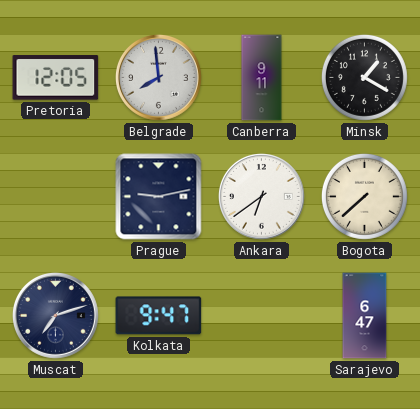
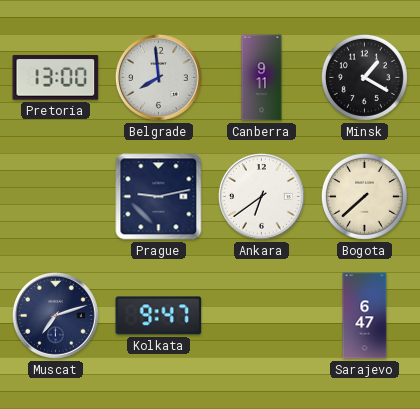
Pretoria: 12:05 -> 13:00
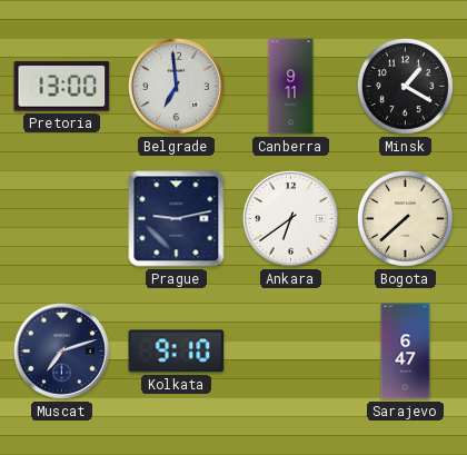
Belgrade: 7:59 -> 6:59
Kolkata: 9:47 -> 9:10
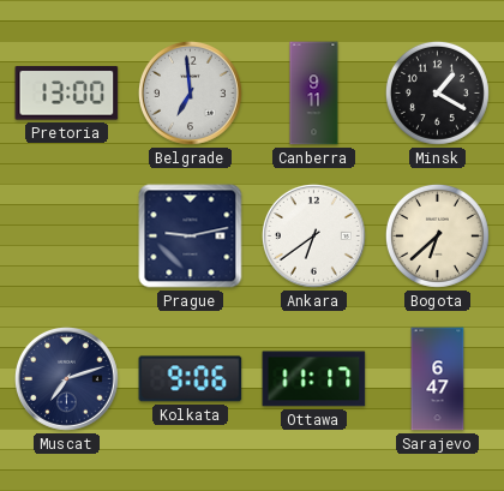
Bogota: 7:38 -> 6:38
Kolkata: 9:10 -> 9:06
Ottawa: none -> 11:17
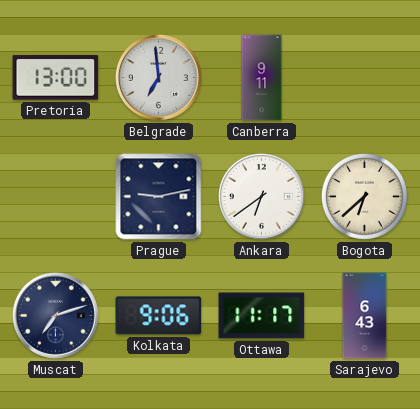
Minsk: 1:20 -> none
Sarajevo: 6:47 -> 6:43
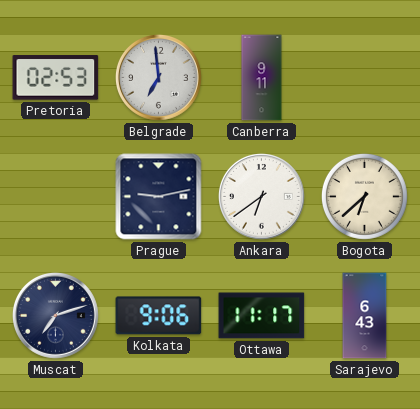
Pretoria: 13:00 -> 02:53
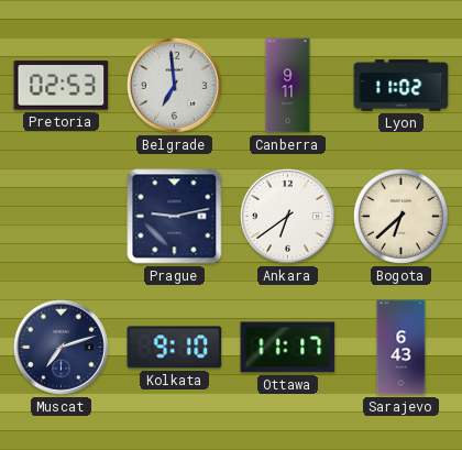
Lyon: none -> 11:02
Kolkata: 9:06 -> 9:10
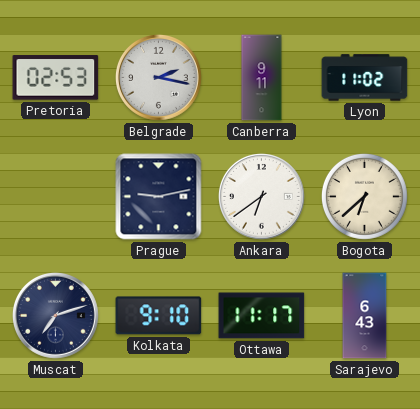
Belgrade: 6:59 -> 2:17
